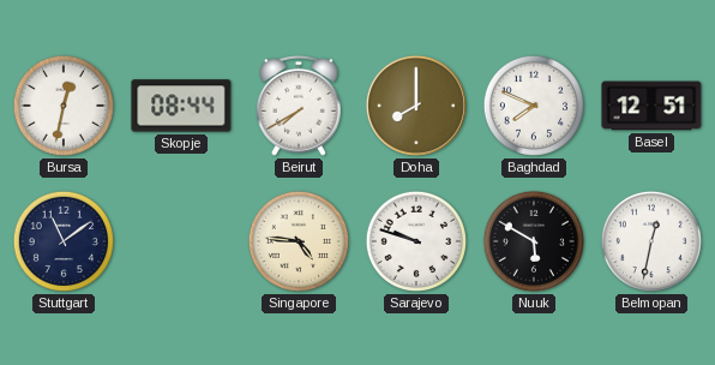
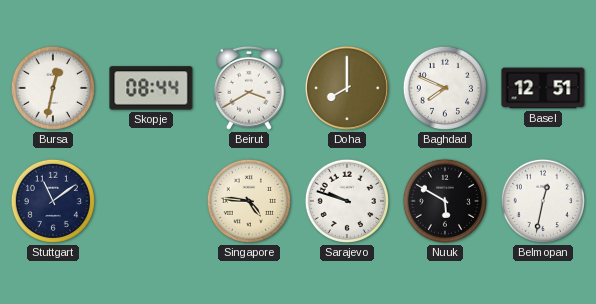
Beirut: 7:40 -> 3:40
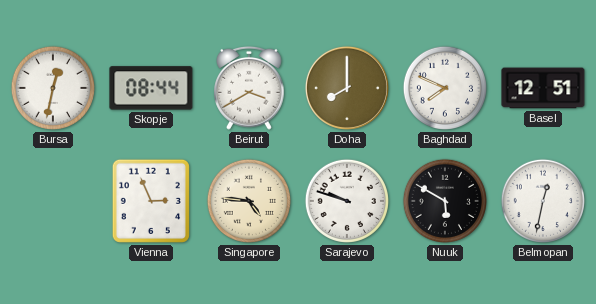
Stuttgart: 11:09 -> none
Vienna: none -> 2:56
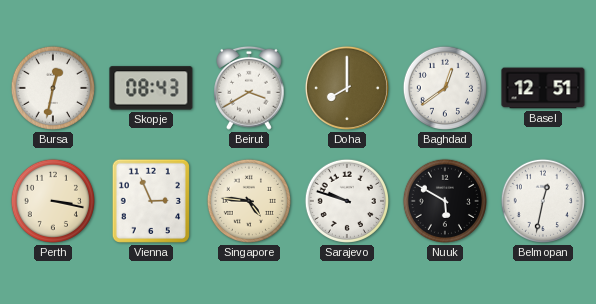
Skopje: 08:44 -> 08:43
Baghdad: 7:49 -> 12:39
Perth: none -> 3:17
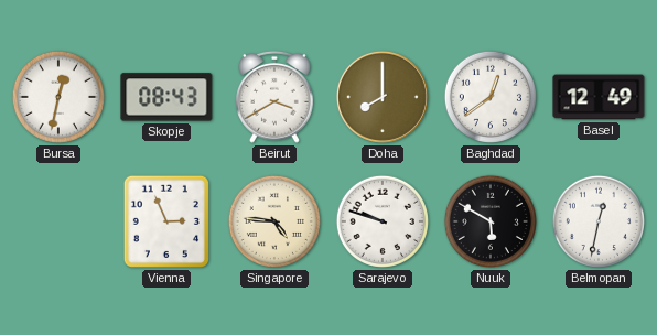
Basel: 12:51 -> 12:49
Perth: 3:17 -> none
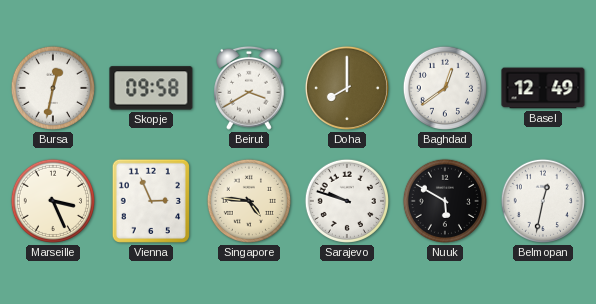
Skopje: 08:43 -> 09:58
Marseille: none -> 3:26
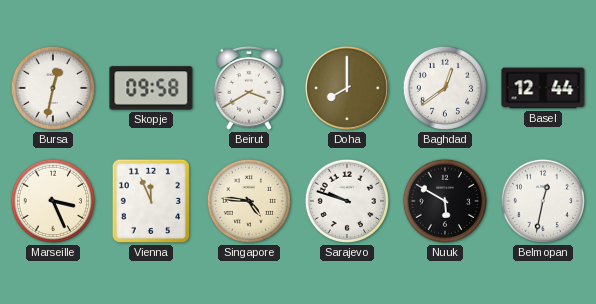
Basel: 12:49 -> 12:44
Vienna: 2:56 -> 11:56
